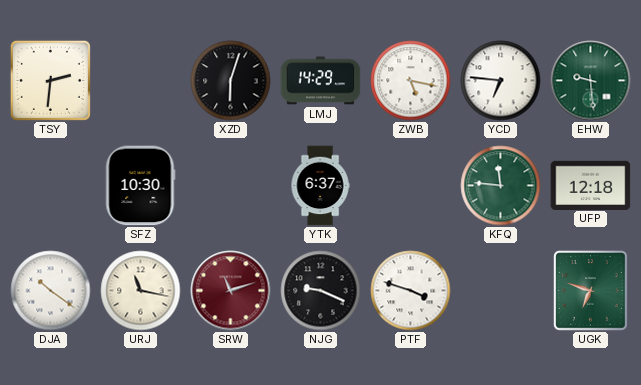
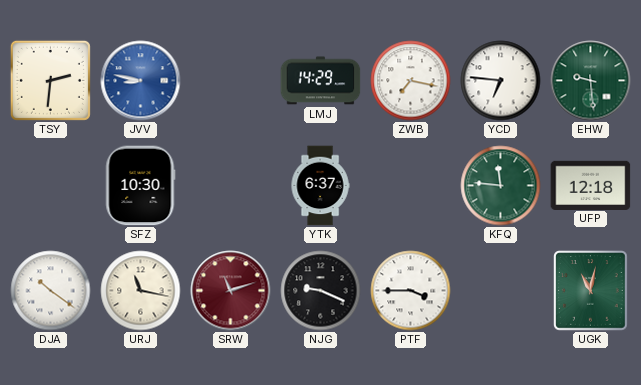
JVV: none -> 8:47
XZD: 6:03 -> none
ZWB: 5:17 -> 7:17
PTF: 3:48 -> 3:45
UGK: 6:48 -> 11:02
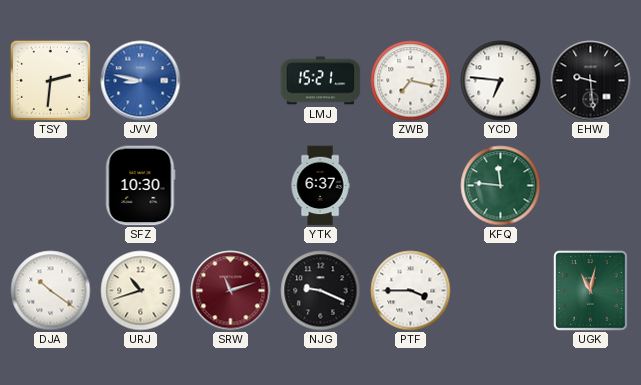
LMJ: 14:29 -> 15:21
EHW dial: green -> black
UFP: 12:18 -> none
URJ: 11:17 -> 10:42
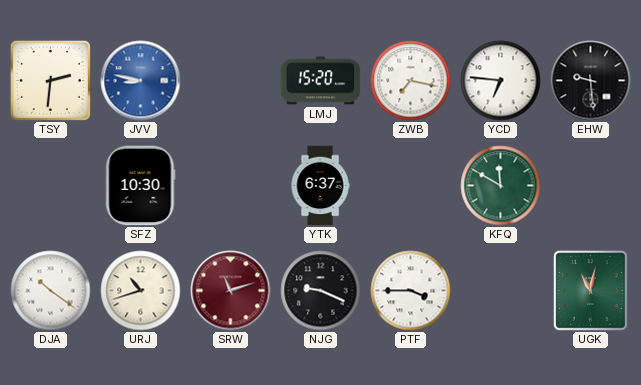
LMJ: 15:21 -> 15:20
KFQ: 11:46 -> 11:50
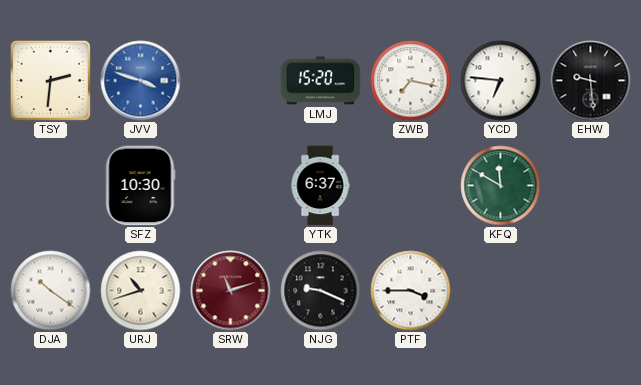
JVV: 8:47 -> 3:48
UGK: 11:02 -> none
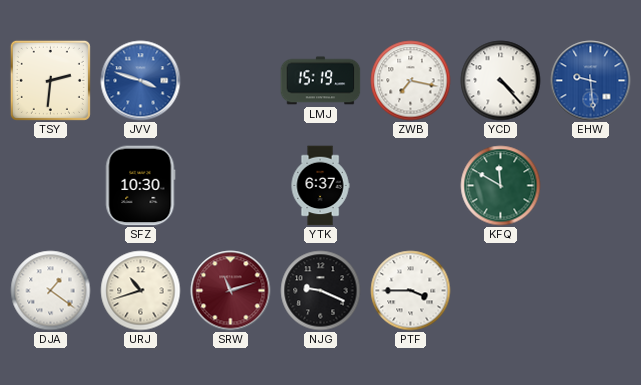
LMJ: 15:20 -> 15:19
YCD: 6:46 -> 4:23
EHW dial: black -> blue
DJA: 10:21 -> 1:21
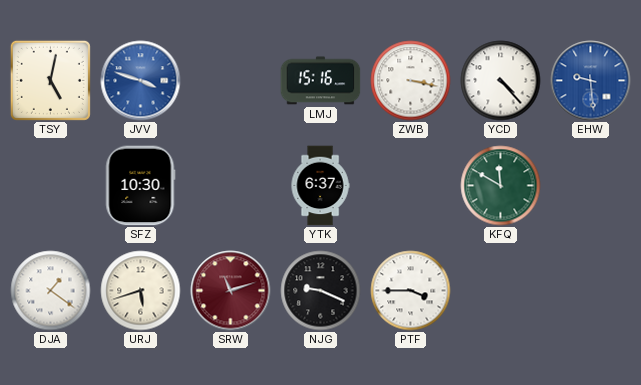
TSY: 2:31 -> 5:02
LMJ: 15:19 -> 15:16
ZWB: 7:17 -> 3:17
URJ: 10:42 -> 5:42
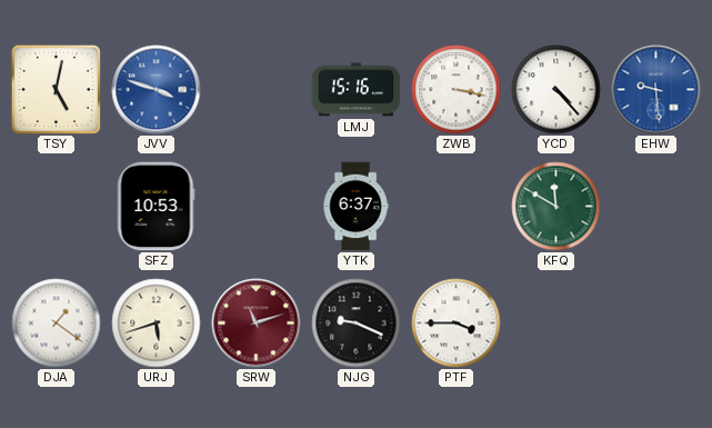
SFZ: 10:30 -> 10:53
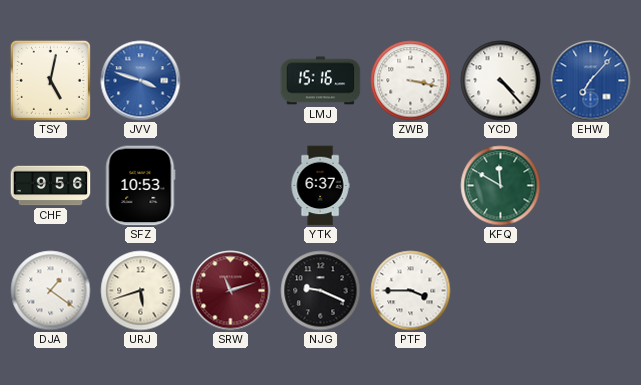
EHW: 9:29 -> 7:07
CHF: none -> 9:56
